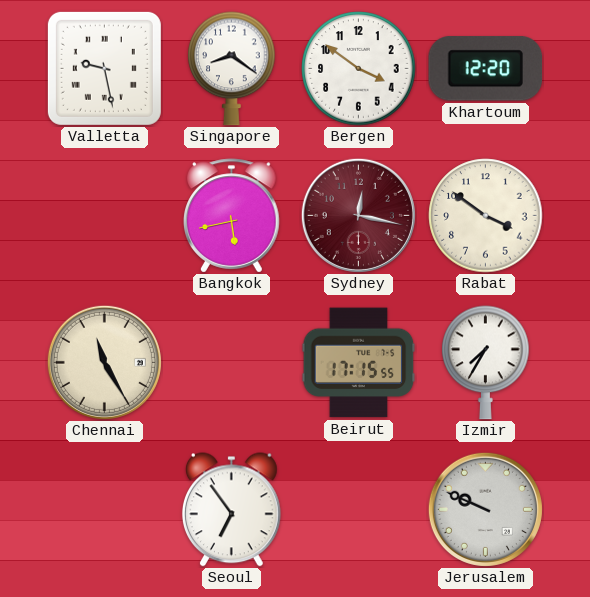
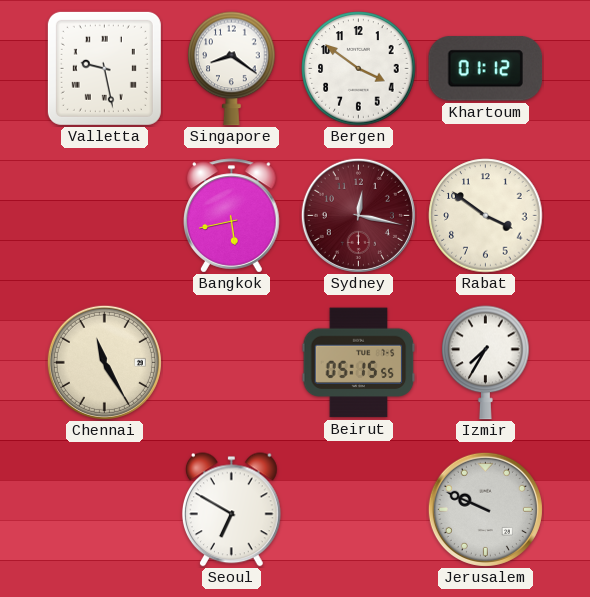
Khartoum: 12:20 -> 01:12
Beirut: 17:15 -> 05:15
Seoul: 6:54 -> 6:50
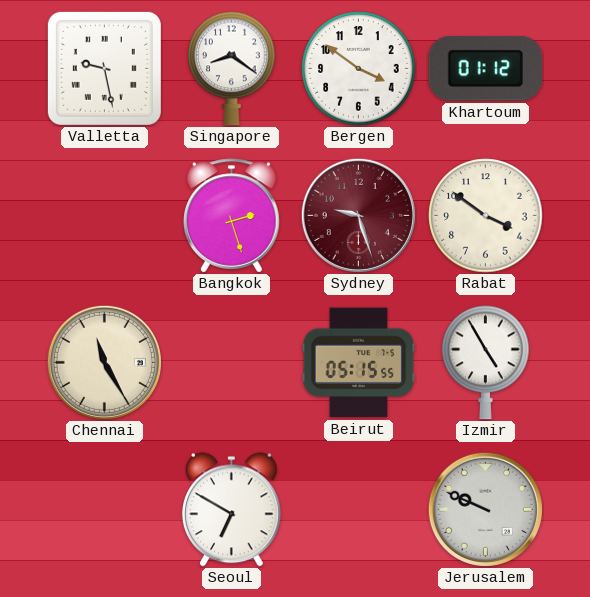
Bangkok: 5:43 -> 2:27
Sydney: 12:17 -> 9:27
Izmir: 7:35 -> 4:55
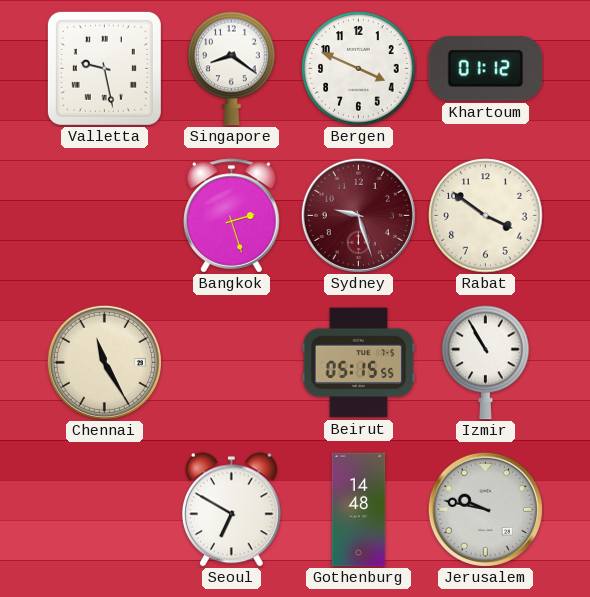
Bergen: 3:51 -> 3:49
Izmir: 4:55 -> 10:55
Gothenburg: none -> 14:48
Jerusalem: 9:49 -> 9:47
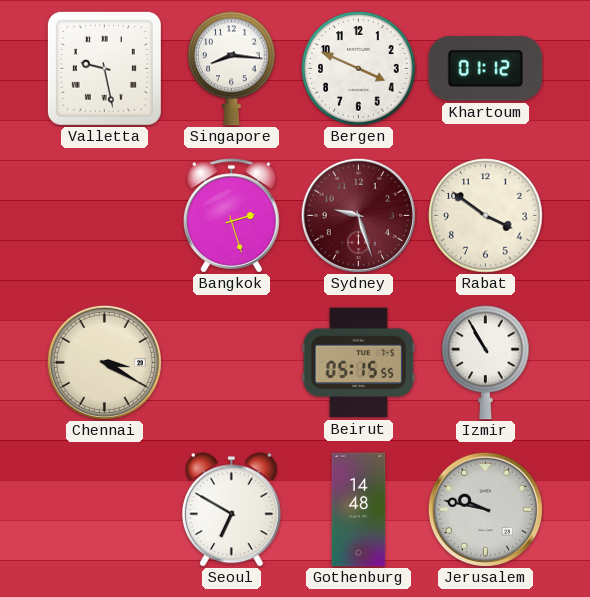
Singapore: 8:21 -> 8:16
Chennai: 11:25 -> 3:20
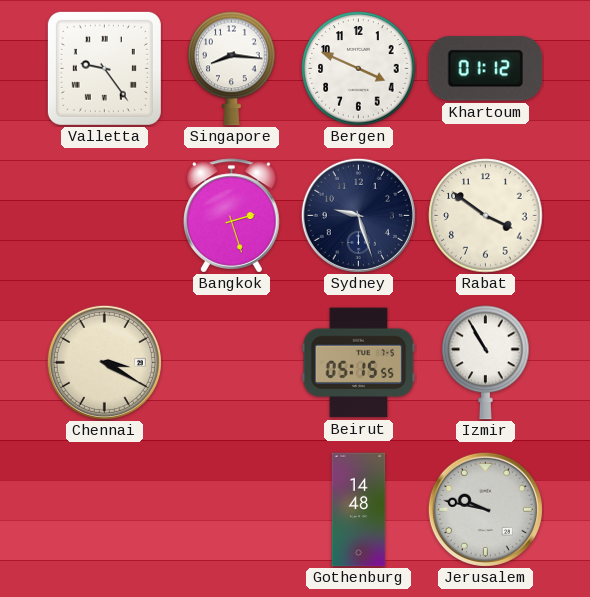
Valletta: 9:28 -> 9:24
Sydney dial: burgundy -> navy
Seoul: 6:50 -> none
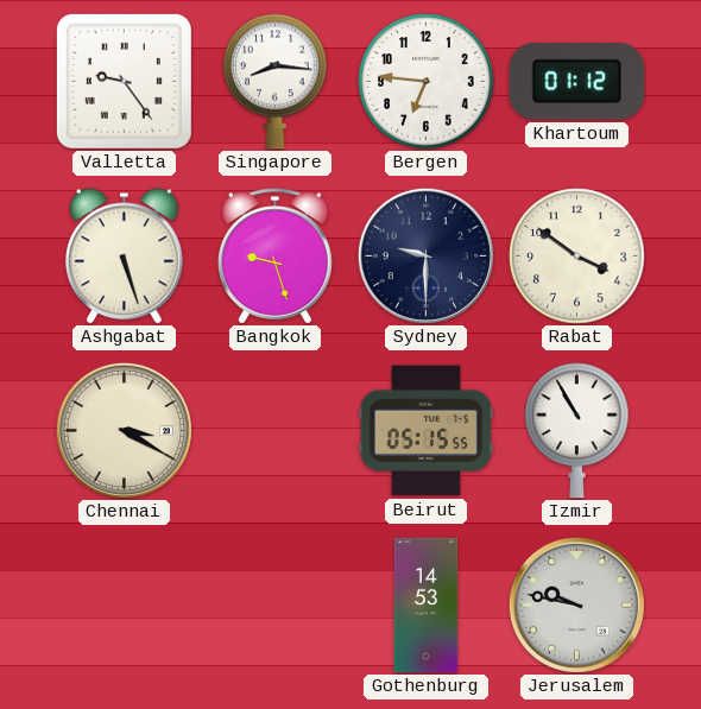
Bergen: 3:49 -> 6:46
Ashgabat: none -> 5:27
Bangkok: 2:27 -> 9:27
Sydney: 9:27 -> 9:30
Gothenburg: 14:48 -> 14:53
